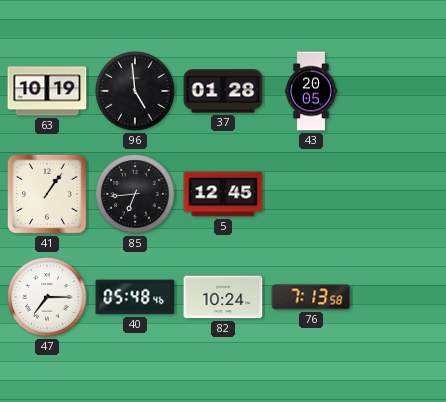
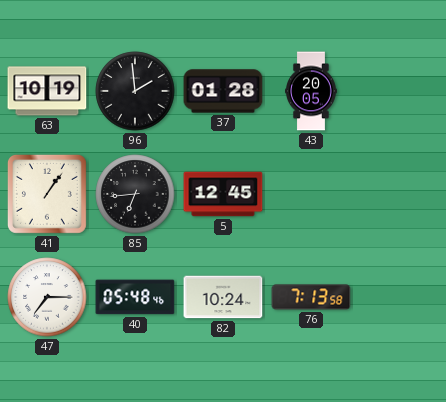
96: 4:59 -> 1:59
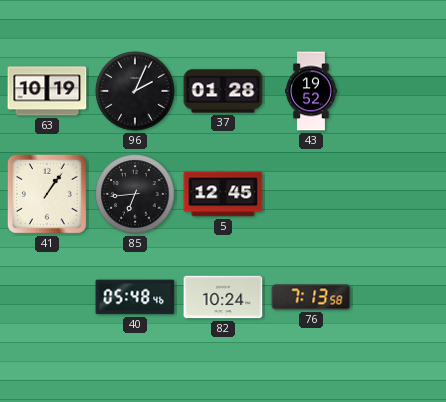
96: 1:59 -> 2:04
43: 20:05 -> 19:52
47: 7:15 -> none
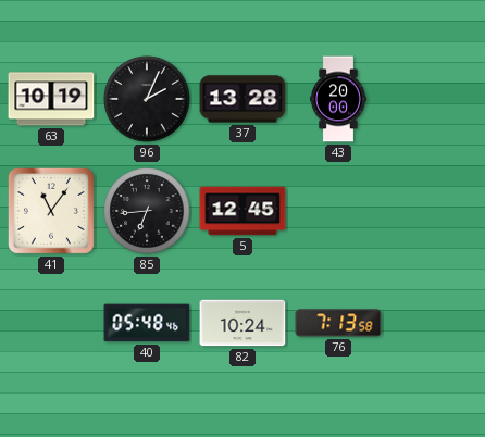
37: 01:28 -> 13:28
43: 19:52 -> 20:00
41: 1:06 -> 11:06
